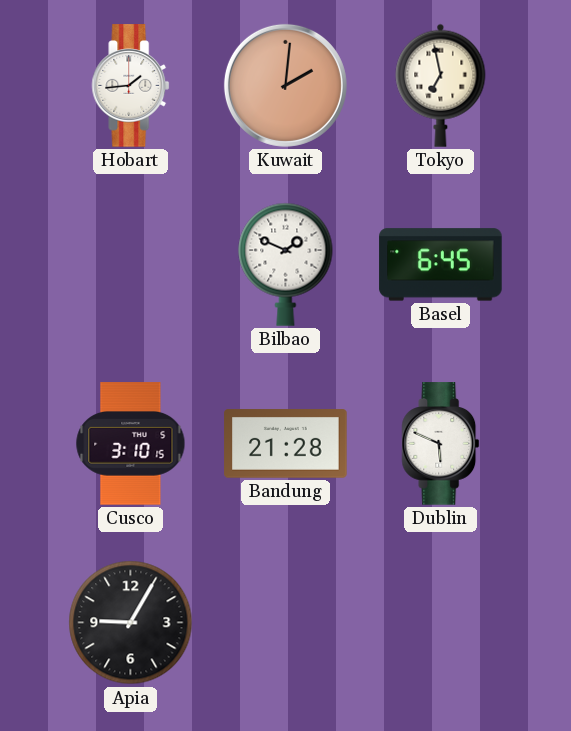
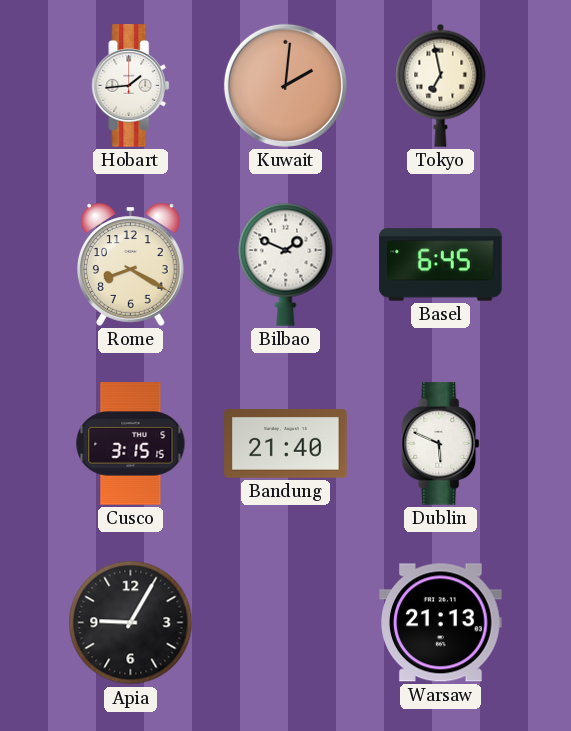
Rome: none -> 8:20
Cusco: 3:10 -> 3:15
Bandung: 21:28 -> 21:40
Warsaw: none -> 21:13
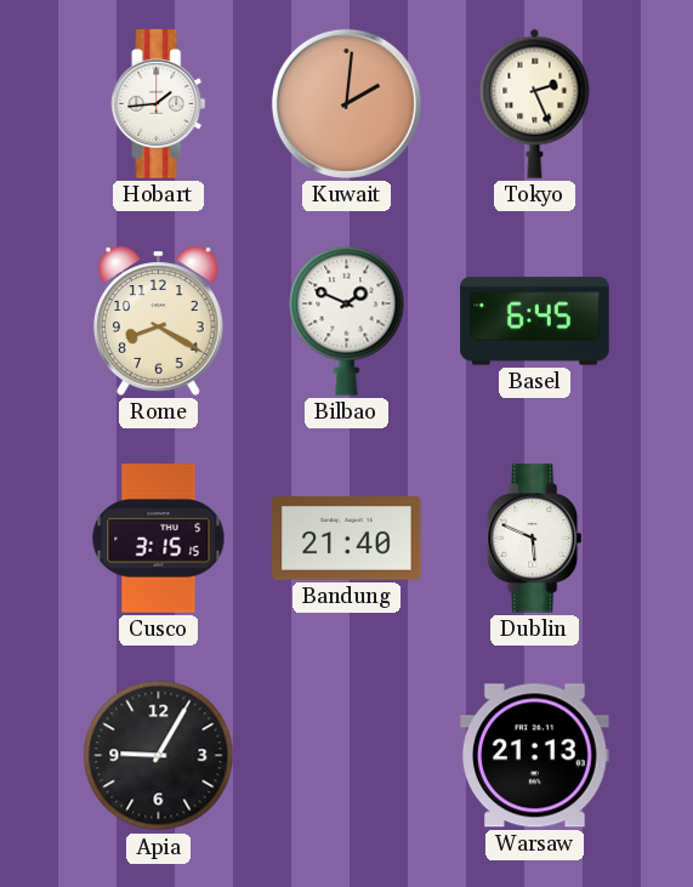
Tokyo: 6:58 -> 2:26
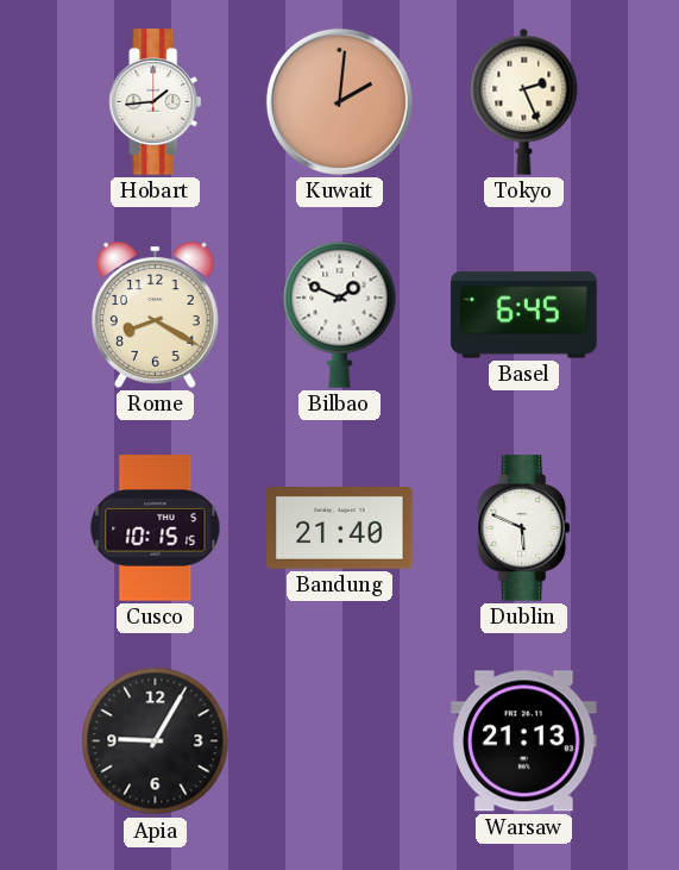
Cusco: 3:15 -> 10:15
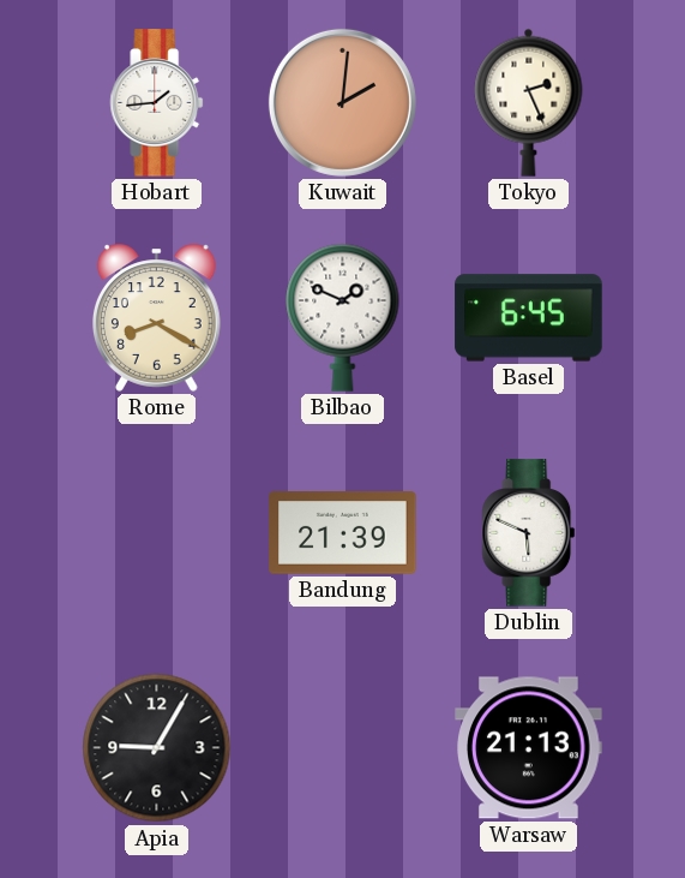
Cusco: 10:15 -> none
Bandung: 21:40 -> 21:39
